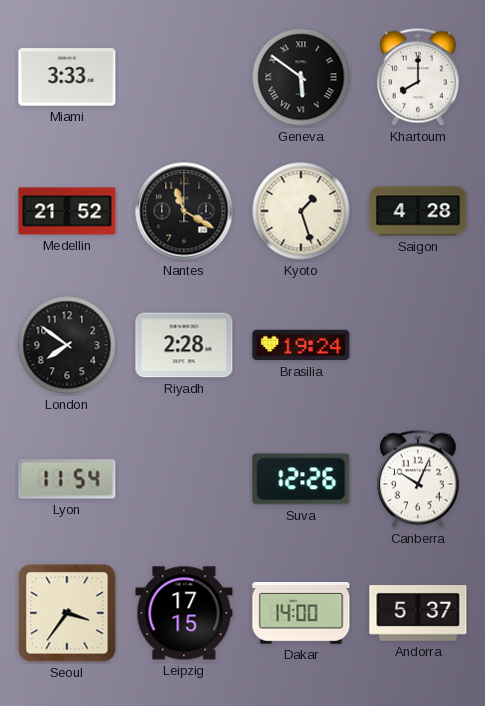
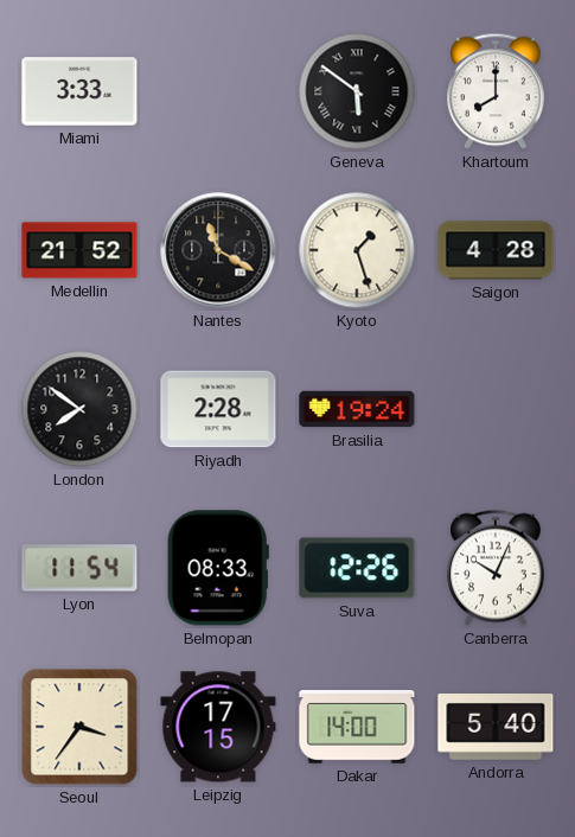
Belmopan: none -> 08:33
Andorra: 5:37 -> 5:40
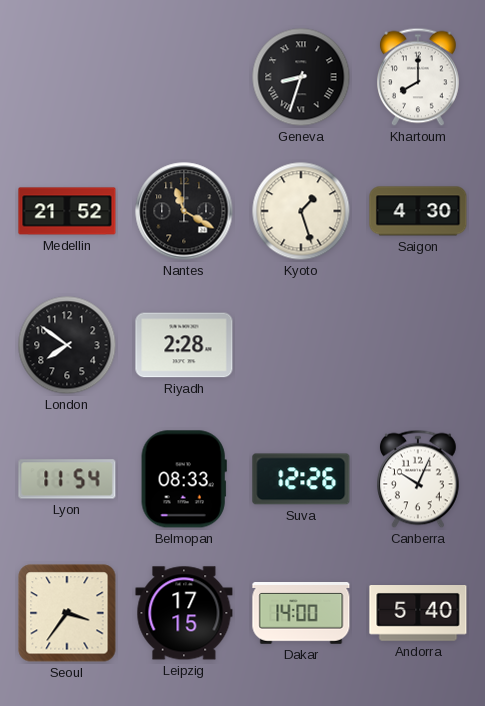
Miami: 3:33 -> none
Geneva: 5:51 -> 8:33
Saigon: 4:28 -> 4:30
Brasilia: 19:24 -> none
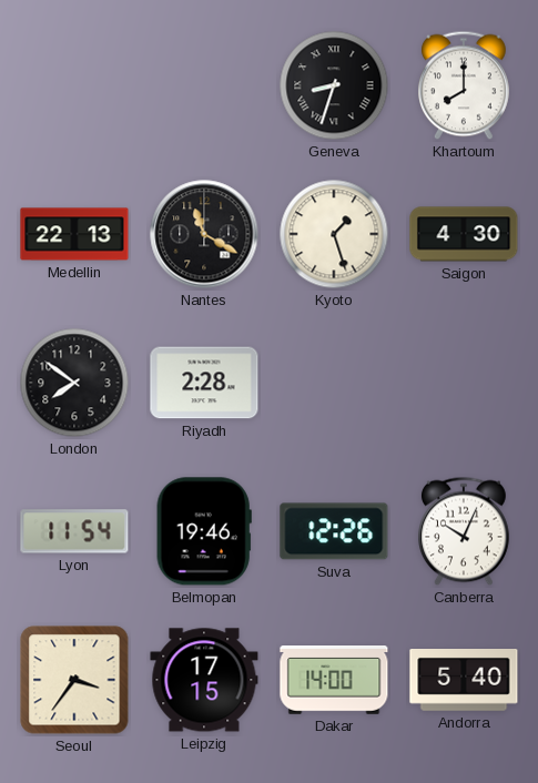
Medellin: 21:52 -> 22:13
Belmopan: 08:33 -> 19:46
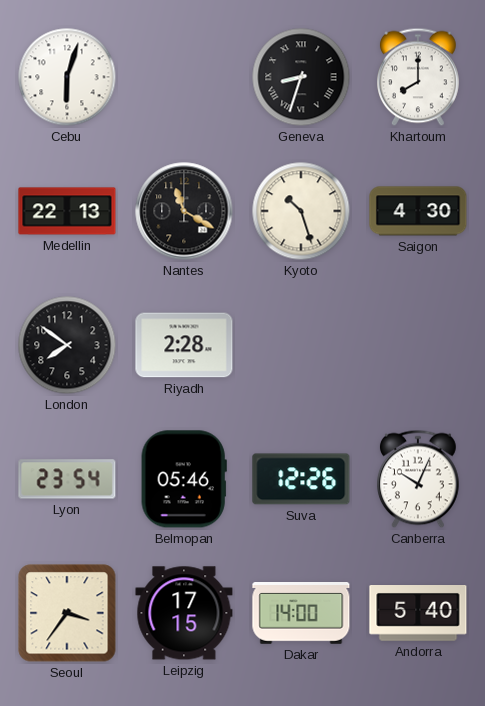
Cebu: none -> 6:03
Kyoto: 1:27 -> 10:27
Lyon: 11:54 -> 23:54
Belmopan: 19:46 -> 05:46
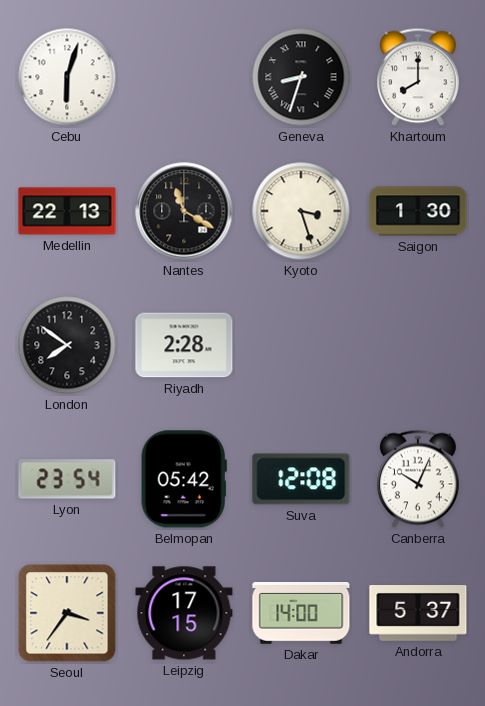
Kyoto: 10:27 -> 3:27
Saigon: 4:30 -> 1:30
Belmopan: 05:46 -> 05:42
Suva: 12:26 -> 12:08
Andorra: 5:40 -> 5:37
